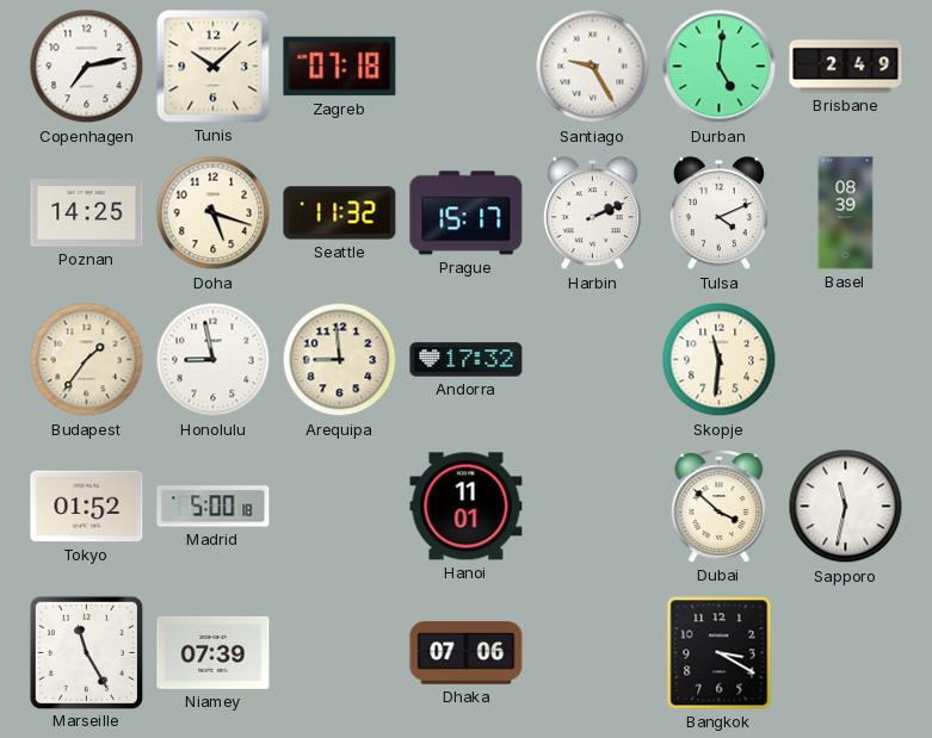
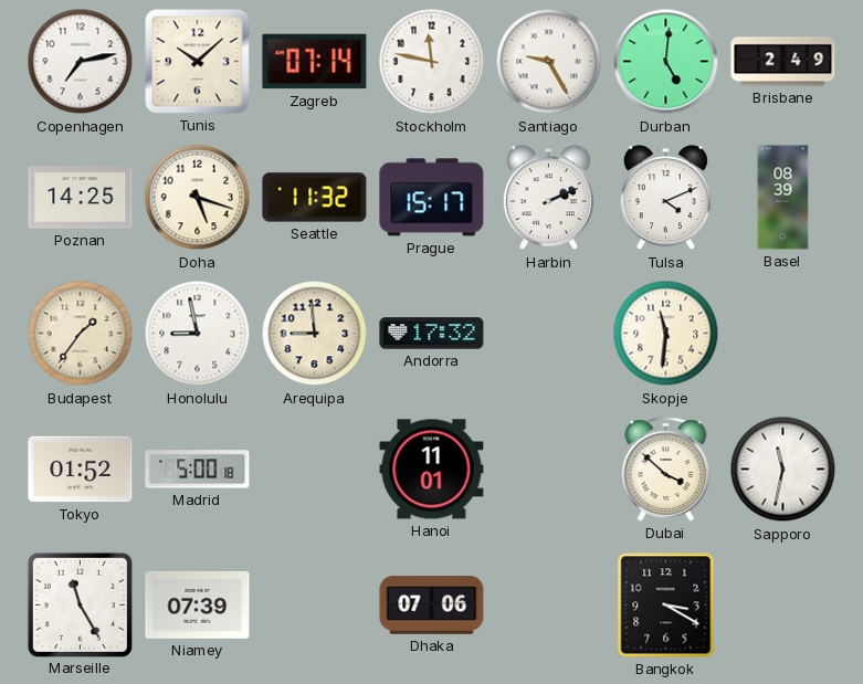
Zagreb: 07:18 -> 07:14
Stockholm: none -> 11:47
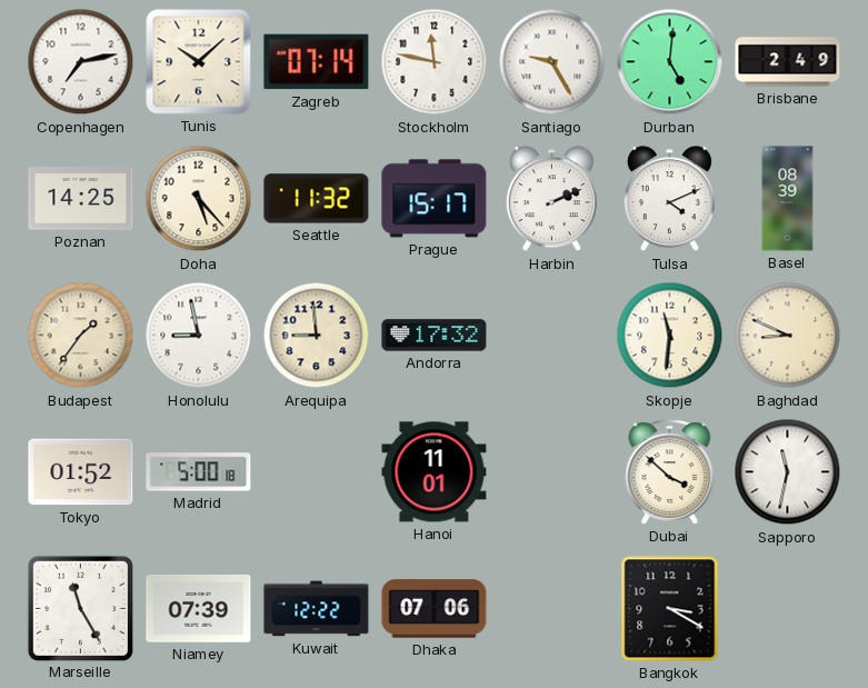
Doha: 5:18 -> 5:23
Baghdad: none -> 8:49
Kuwait: none -> 12:22
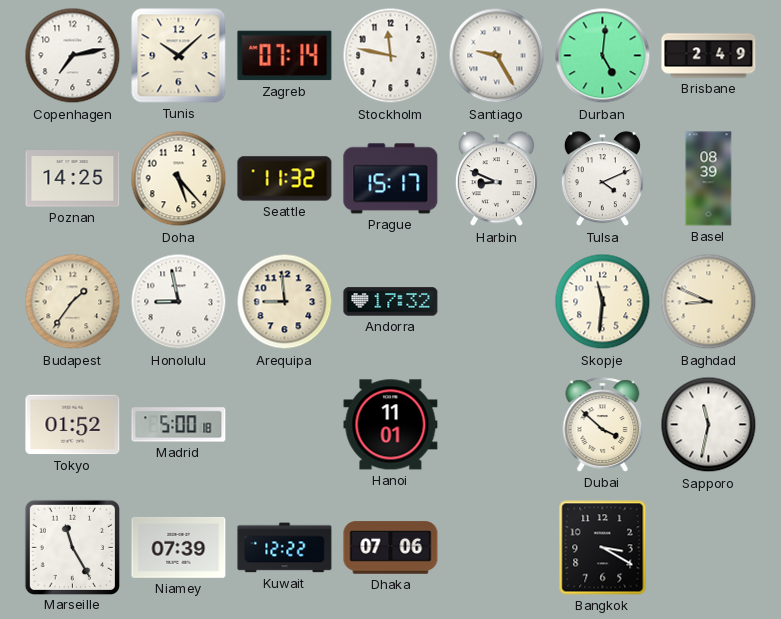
Harbin: 2:11 -> 8:49
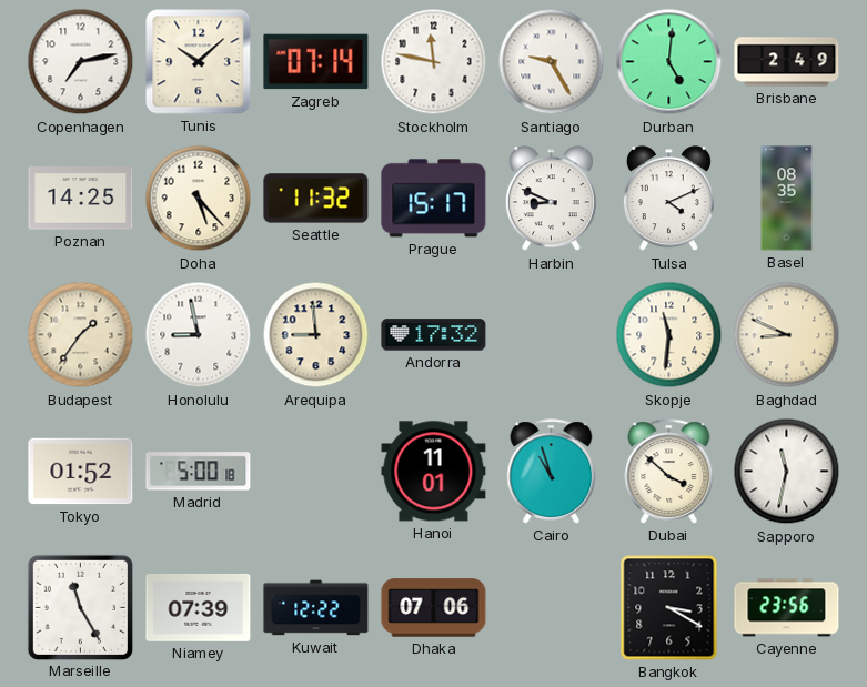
Basel: 08:39 -> 08:35
Cairo: none -> 10:57
Cayenne: none -> 23:56
